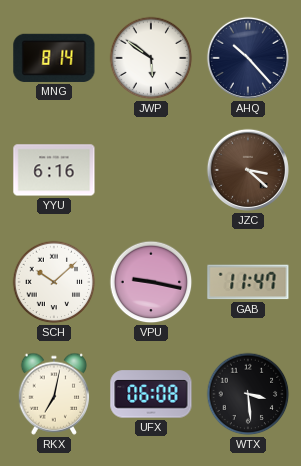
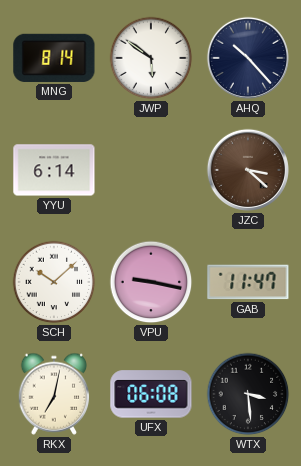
YYU: 6:16 -> 6:14
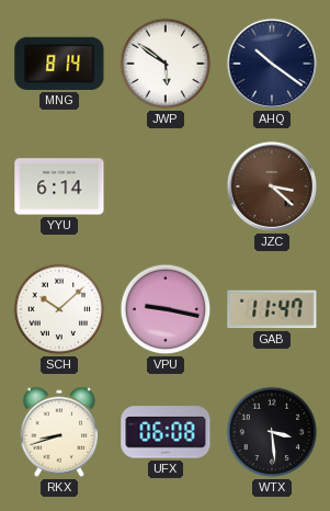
AHQ: 10:23 -> 10:21
RKX: 7:02 -> 8:42
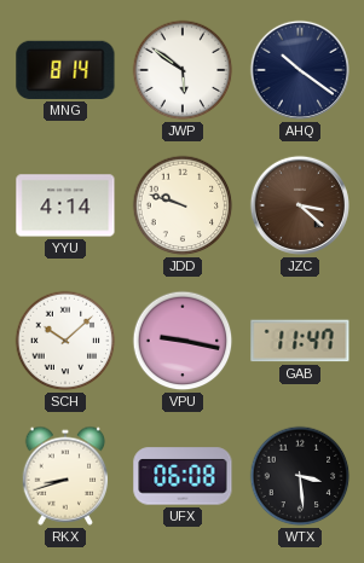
YYU: 6:14 -> 4:14
JDD: none -> 9:48
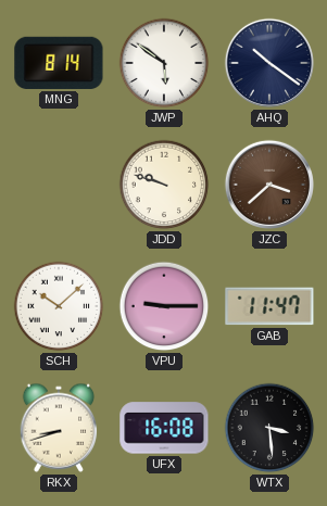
YYU: 4:14 -> none
JZC: 3:22 -> 3:38
VPU: 9:17 -> 9:15
UFX: 06:08 -> 16:08
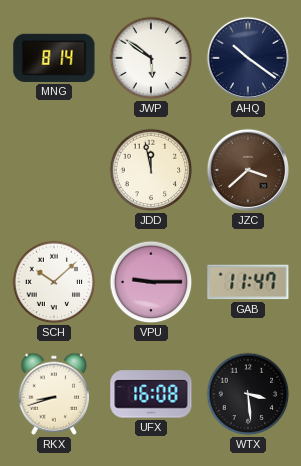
JDD: 9:48 -> 11:58
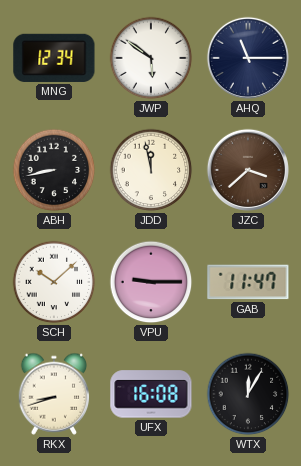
MNG: 8:14 -> 12:34
AHQ: 10:21 -> 11:15
ABH: none -> 8:43
WTX: 3:29 -> 12:05
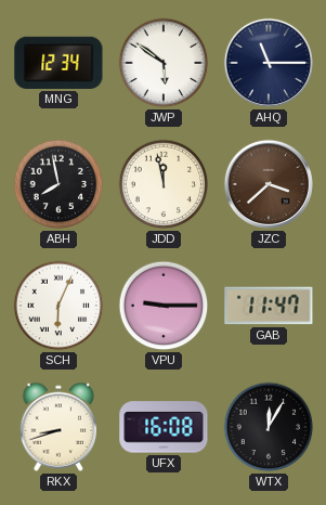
ABH: 8:43 -> 7:58
SCH: 10:08 -> 6:04
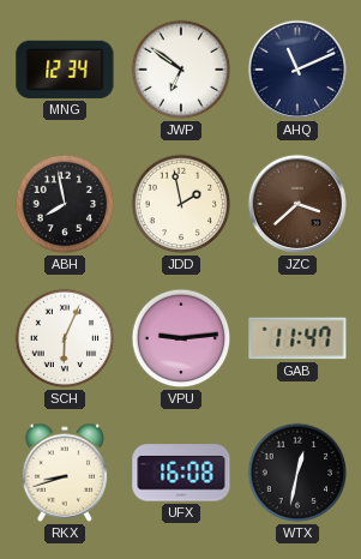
JWP: 5:51 -> 6:51
AHQ: 11:15 -> 11:11
JDD: 11:58 -> 1:58
VPU: 9:15 -> 9:14
WTX: 12:05 -> 12:32
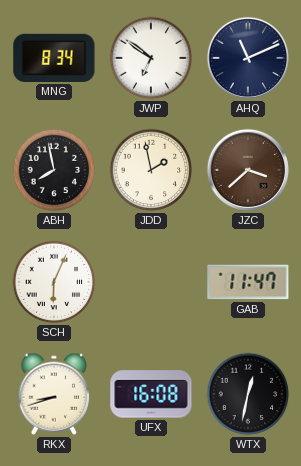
MNG: 12:34 -> 8:34
VPU: 9:14 -> none
